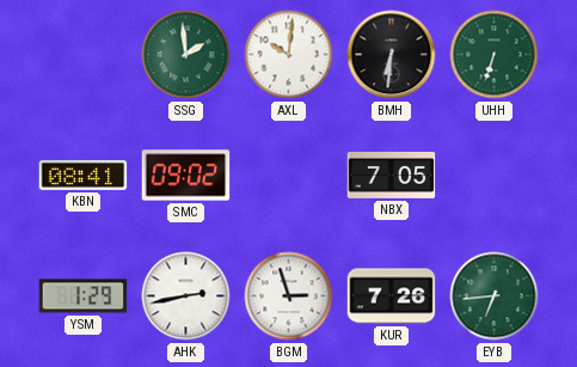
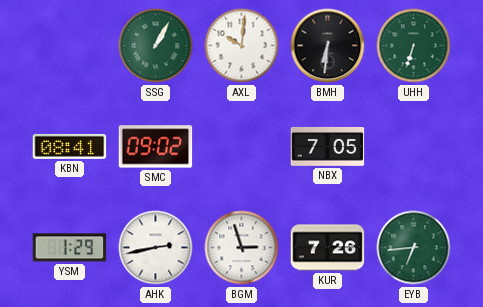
SSG: 1:59 -> 1:05
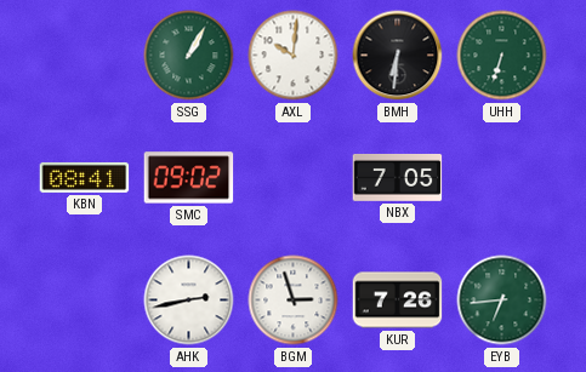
YSM: 1:29 -> none
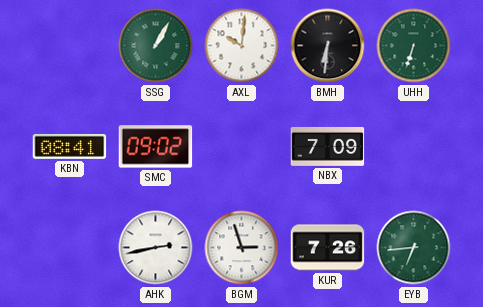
NBX: 7:05 -> 7:09
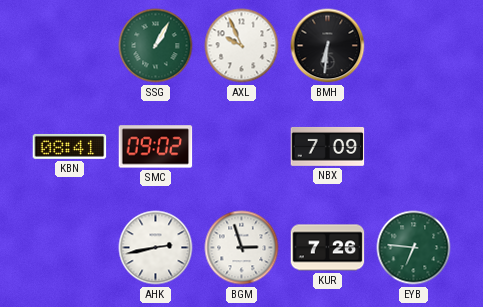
AXL: 10:01 -> 9:56
UHH: 6:33 -> none
EYB: 6:44 -> 6:46
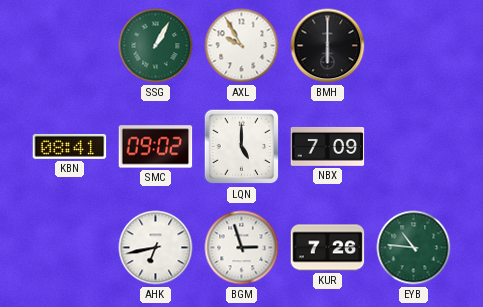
AXL: 9:56 -> 9:55
BMH: 6:31 -> 6:00
LQN: none -> 5:00
AHK: 2:43 -> 6:43
EYB: 6:46 -> 10:46
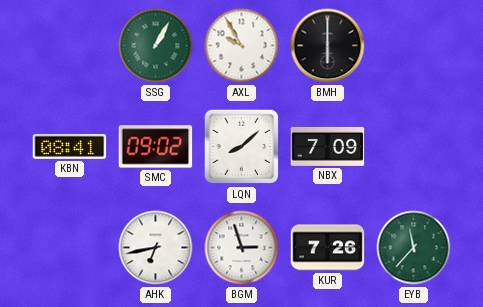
LQN: 5:00 -> 8:08
EYB: 10:46 -> 11:37
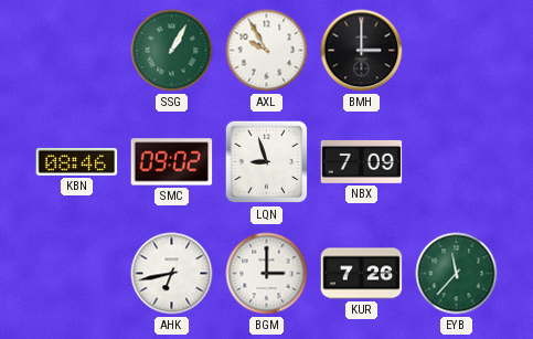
BMH: 6:00 -> 3:00
KBN: 08:41 -> 08:46
LQN: 8:08 -> 8:57
BGM: 2:57 -> 3:00
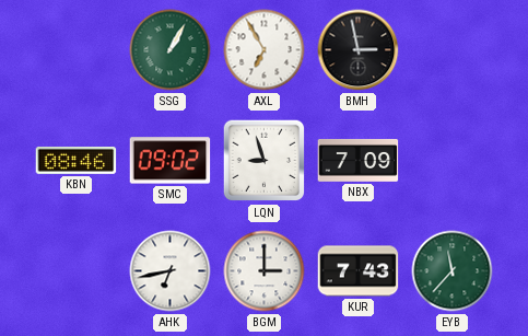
AXL: 9:55 -> 6:55
BMH: 3:00 -> 2:58
KUR: 7:26 -> 7:43
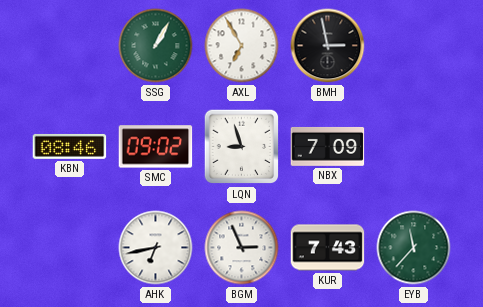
BGM: 3:00 -> 2:56
